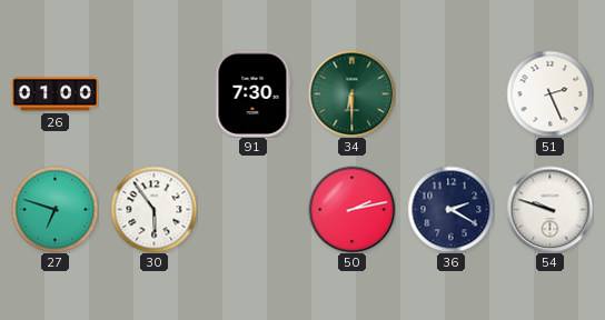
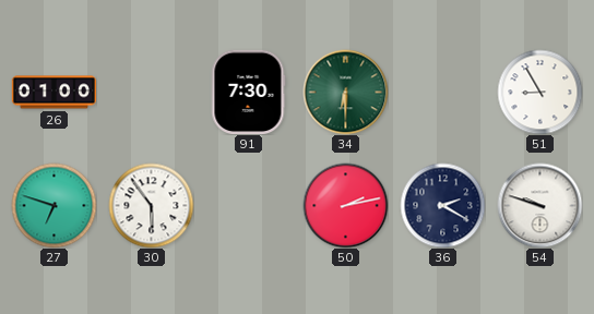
51: 2:26 -> 8:55
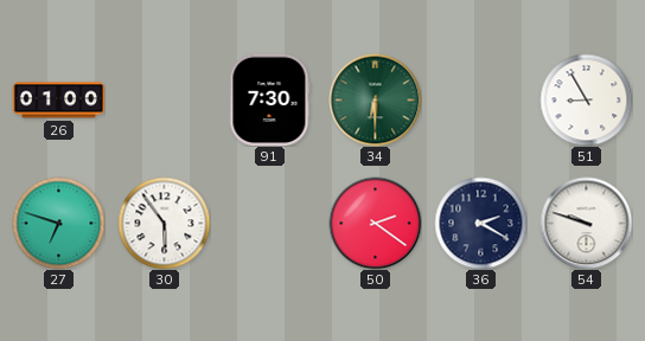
50: 2:13 -> 2:21
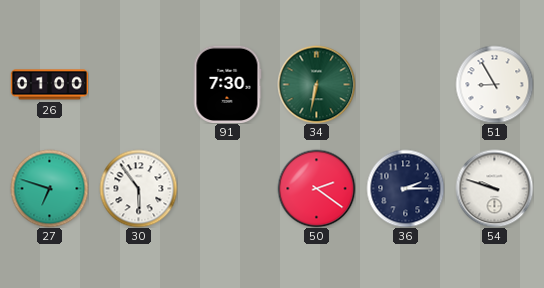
34: 6:30 -> 6:32
36: 2:20 -> 2:15
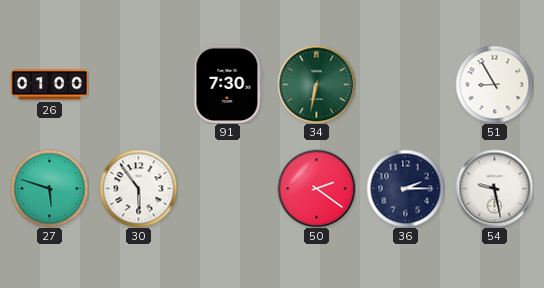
27: 6:48 -> 5:48
54: 9:48 -> 9:28
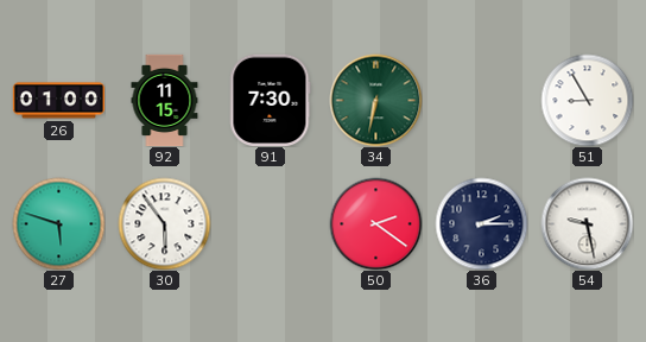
92: none -> 11:15
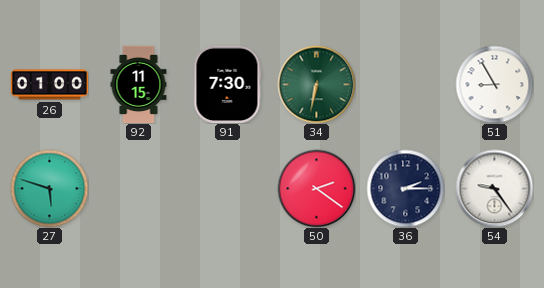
30: 5:54 -> none
54: 9:28 -> 9:24
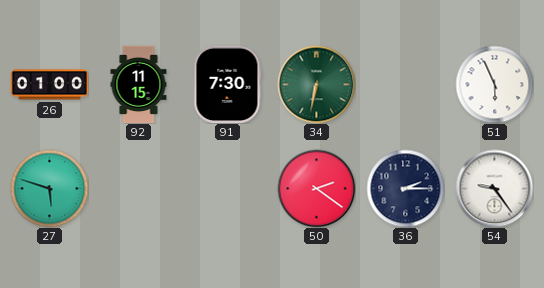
51: 8:55 -> 5:56
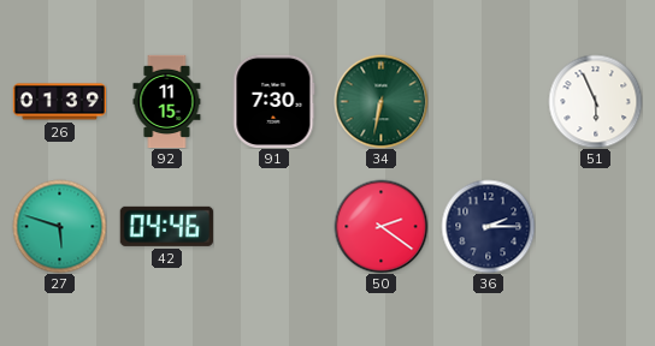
26: 01:00 -> 01:39
42: none -> 04:46
54: 9:24 -> none
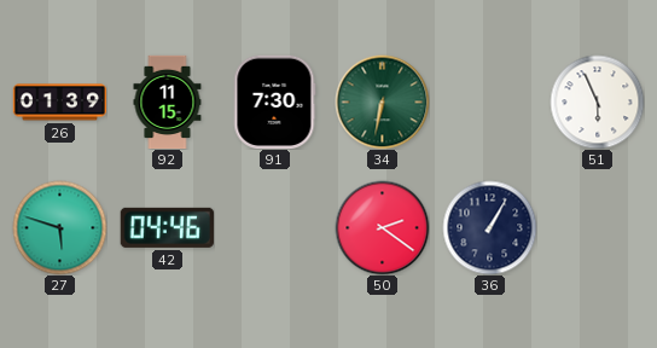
36: 2:15 -> 1:05
